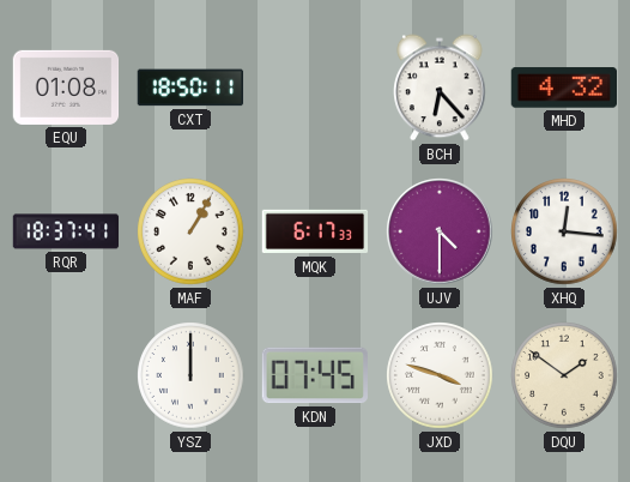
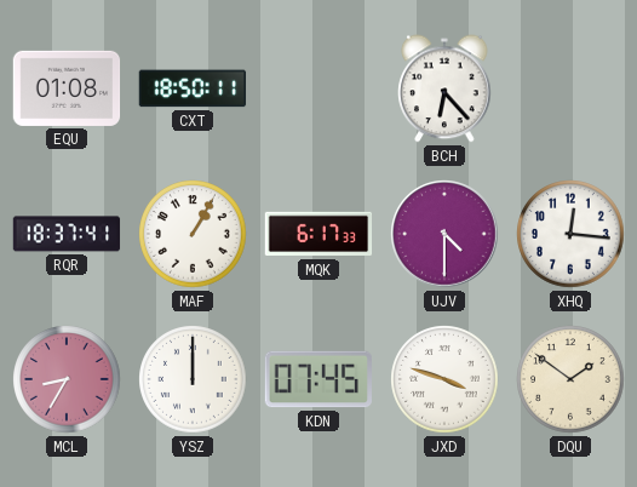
MHD: 4:32 -> none
MCL: none -> 8:35
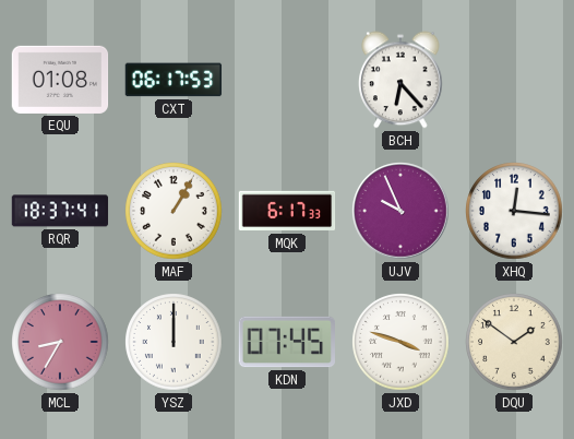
CXT: 18:50 -> 06:17
UJV: 4:30 -> 9:56
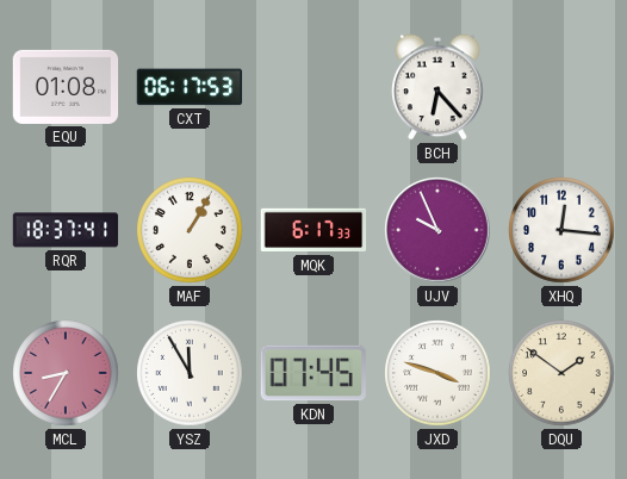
YSZ: 12:00 -> 11:55
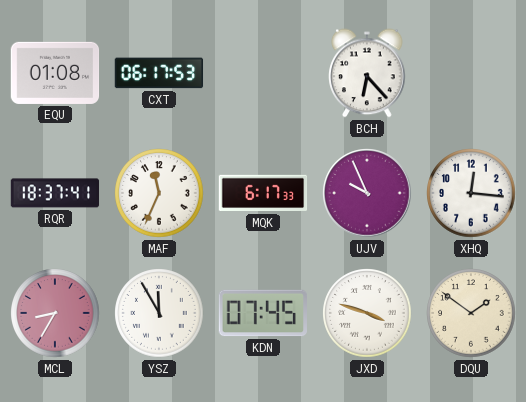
MAF: 1:05 -> 11:34
